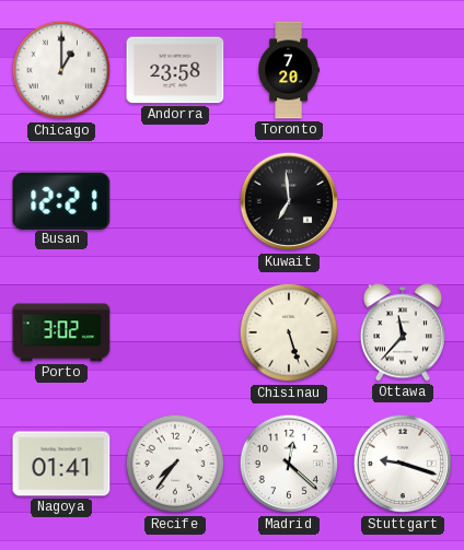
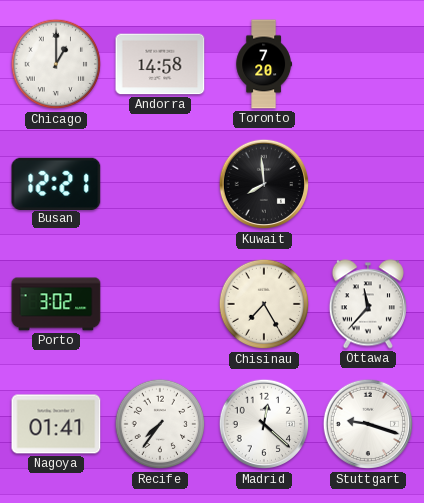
Andorra: 23:58 -> 14:58
Kuwait: 6:59 -> 7:59
Chisinau: 5:27 -> 7:25
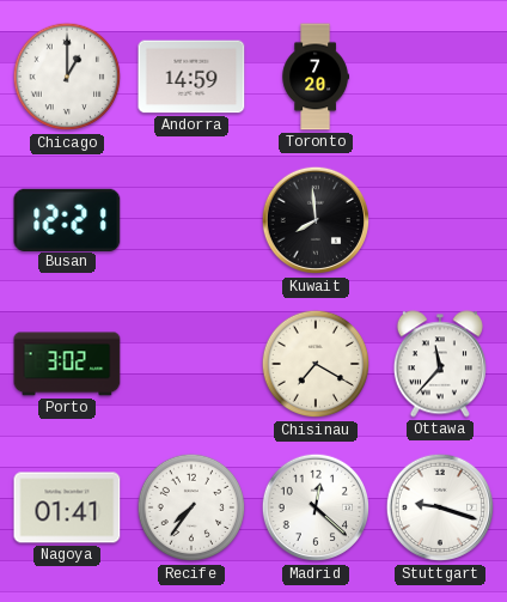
Andorra: 14:58 -> 14:59
Chisinau: 7:25 -> 7:20
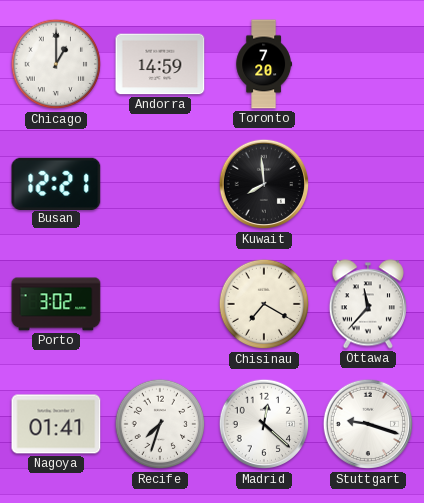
Recife: 7:36 -> 7:33
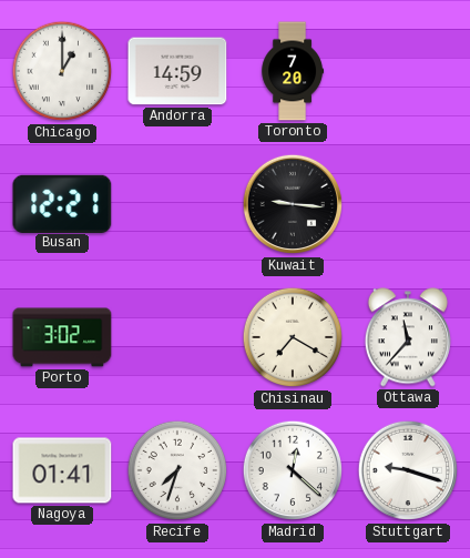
Kuwait: 7:59 -> 9:16
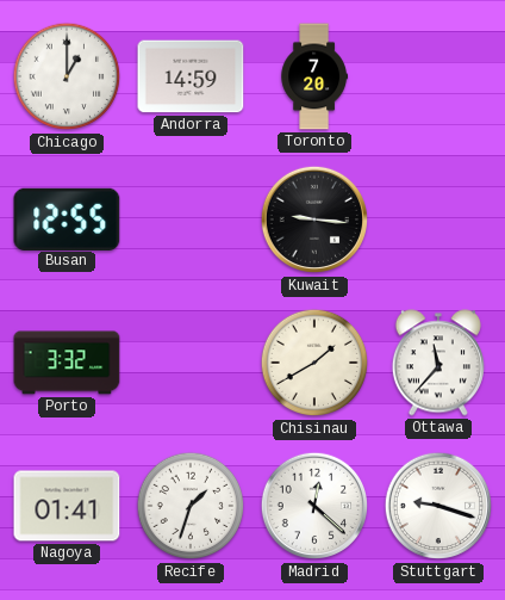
Busan: 12:21 -> 12:55
Porto: 3:02 -> 3:32
Chisinau: 7:20 -> 1:40
Recife: 7:33 -> 1:33
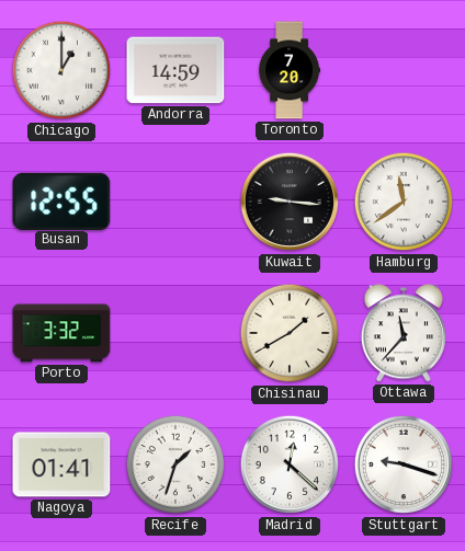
Hamburg: none -> 11:39
